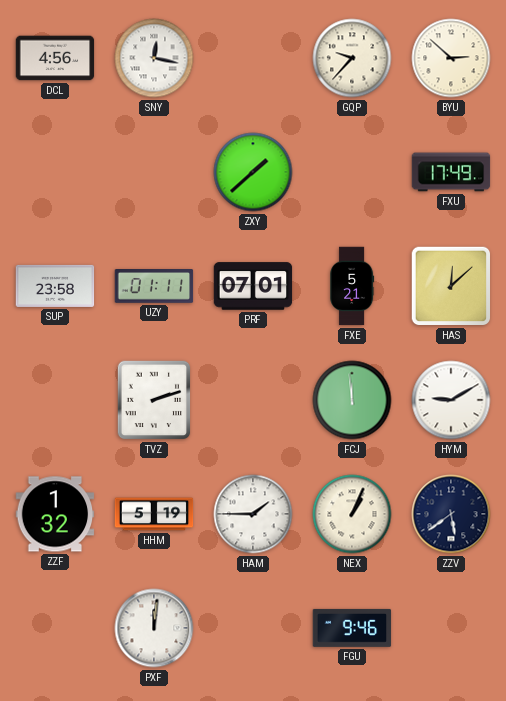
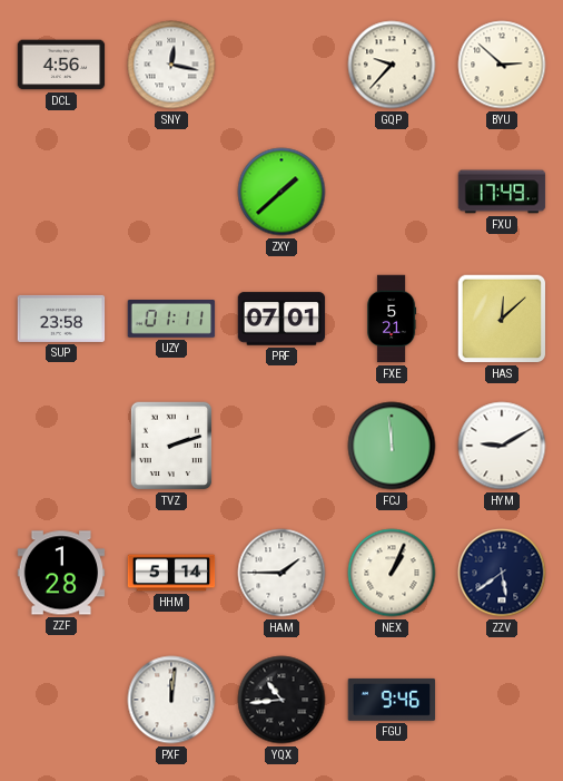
ZZF: 1:32 -> 1:28
HHM: 5:19 -> 5:14
YQX: none -> 10:44
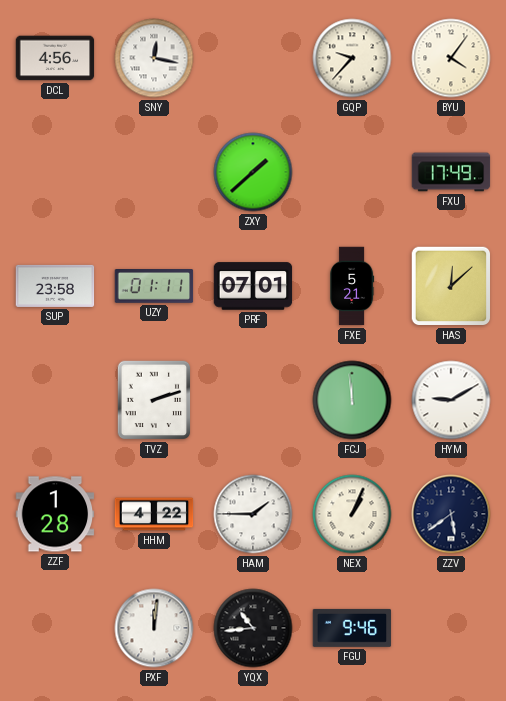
BYU: 2:52 -> 4:06
HHM: 5:14 -> 4:22
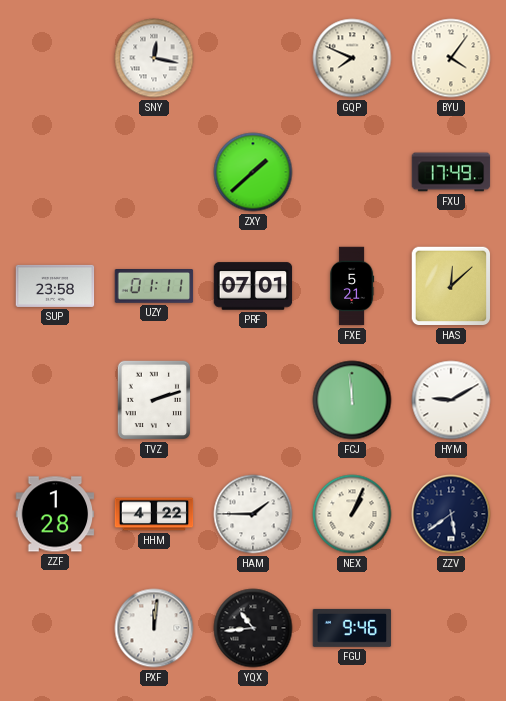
DCL: 4:56 -> none
GQP: 9:37 -> 7:49
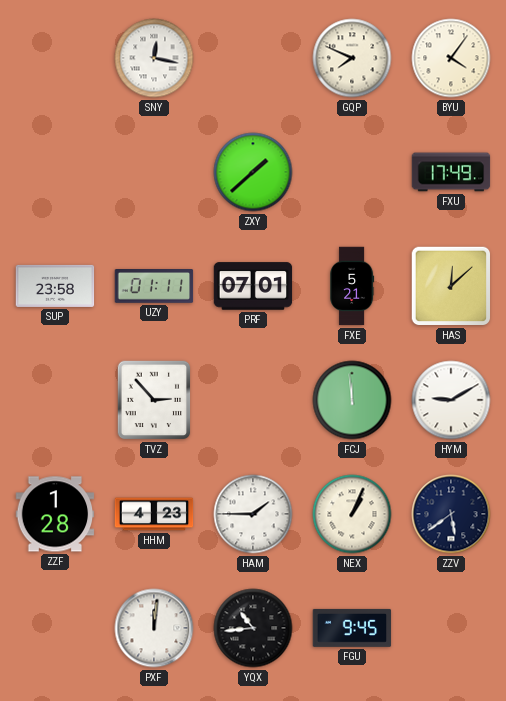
TVZ: 2:12 -> 2:53
HHM: 4:22 -> 4:23
FGU: 9:46 -> 9:45
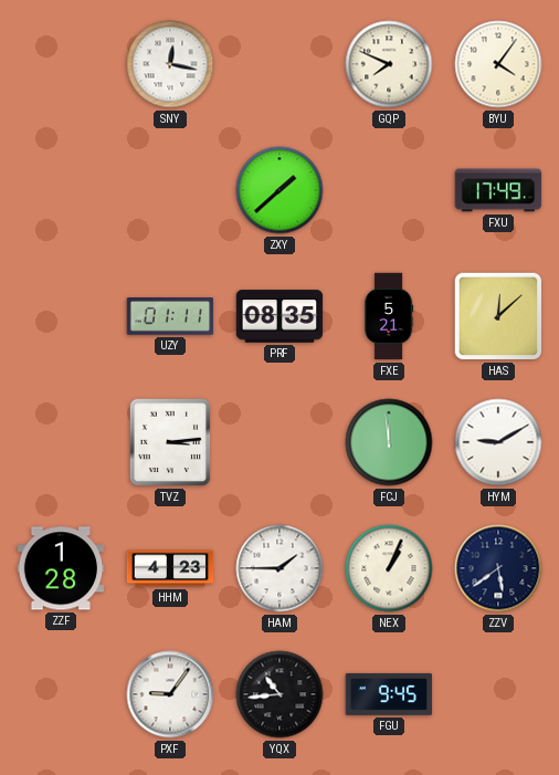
SUP: 23:58 -> none
PRF: 07:01 -> 08:35
TVZ: 2:53 -> 3:14
PXF: 12:01 -> 9:06
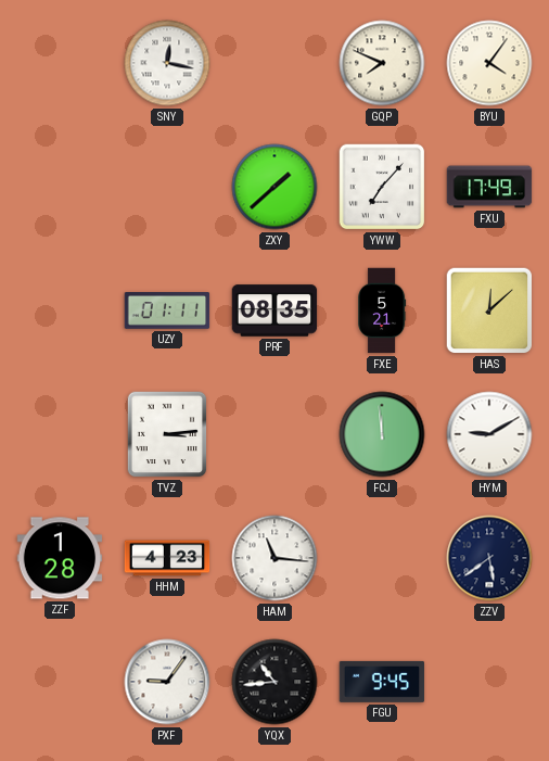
YWW: none -> 7:07
HAM: 1:45 -> 11:16
NEX: 1:04 -> none
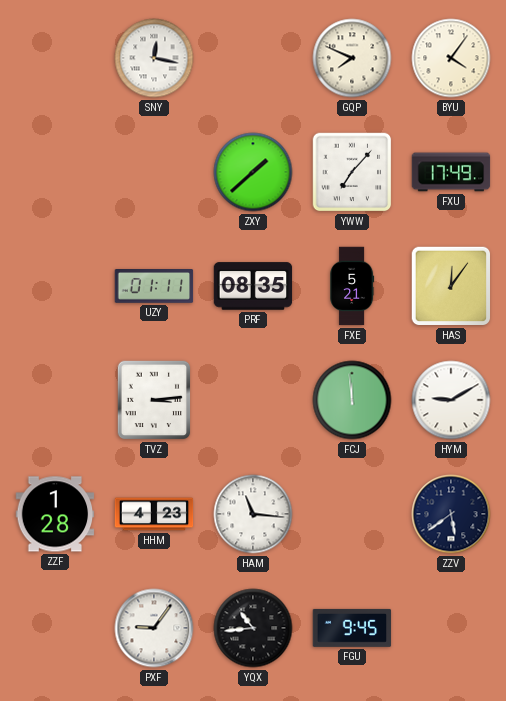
HAS: 12:08 -> 12:06
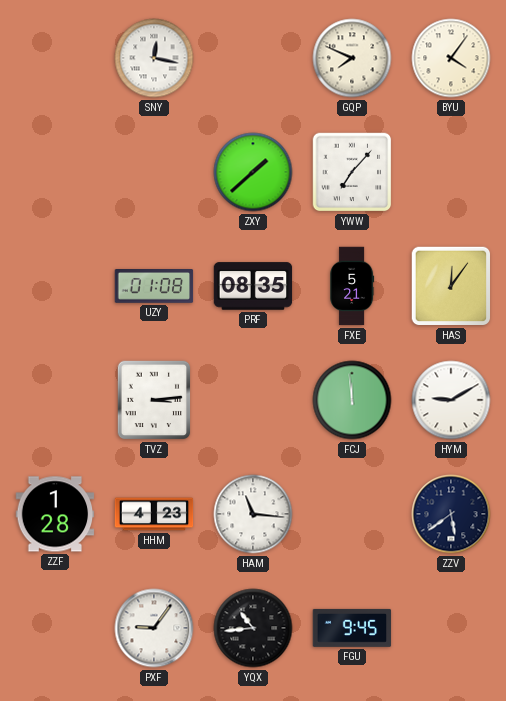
FXU: 17:49 -> none
UZY: 01:11 -> 01:08
